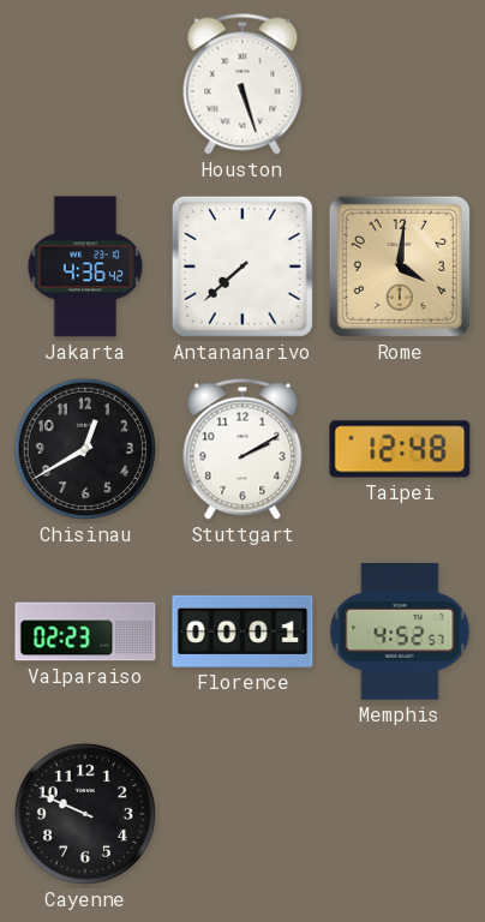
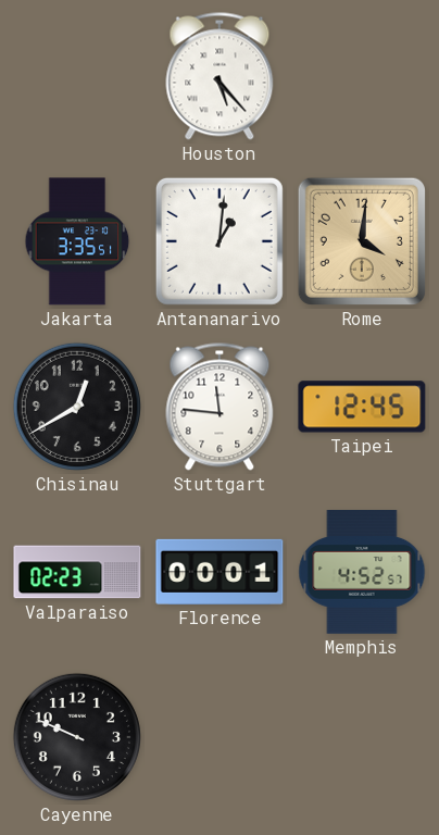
Houston: 5:27 -> 5:23
Jakarta: 4:36 -> 3:35
Antananarivo: 7:38 -> 1:01
Stuttgart: 2:10 -> 11:46
Taipei: 12:48 -> 12:45
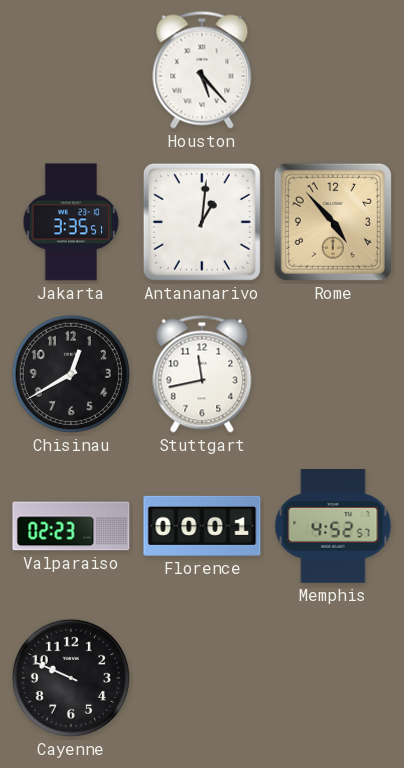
Rome: 4:01 -> 4:53
Stuttgart: 11:46 -> 11:43
Taipei: 12:45 -> none
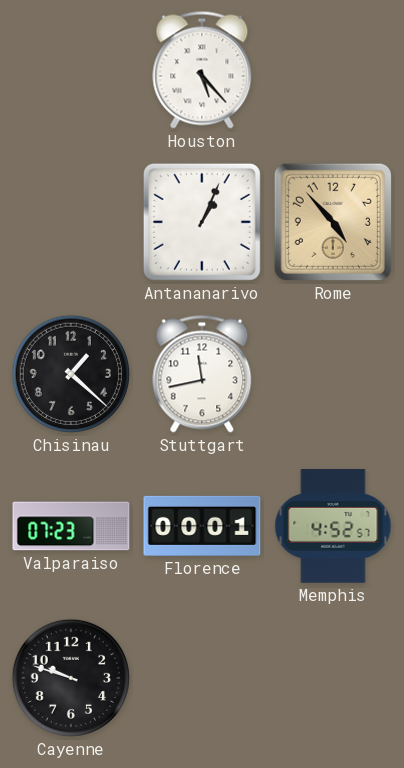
Jakarta: 3:35 -> none
Antananarivo: 1:01 -> 1:04
Chisinau: 12:40 -> 1:22
Valparaiso: 02:23 -> 07:23
Cayenne: 9:49 -> 9:48
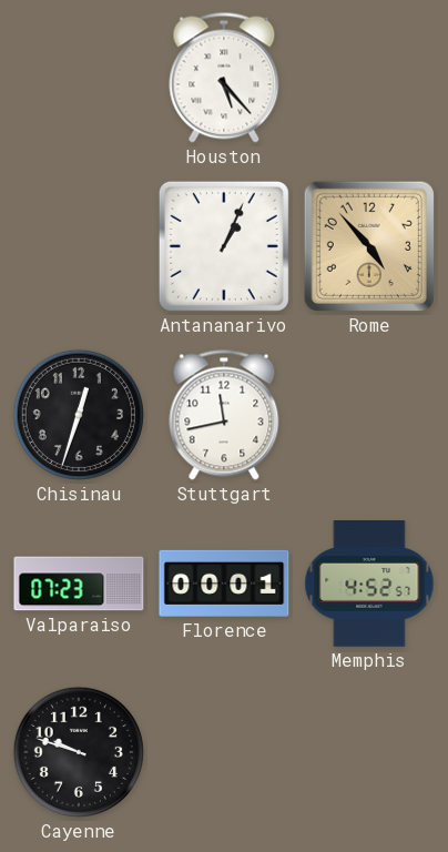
Chisinau: 1:22 -> 12:33
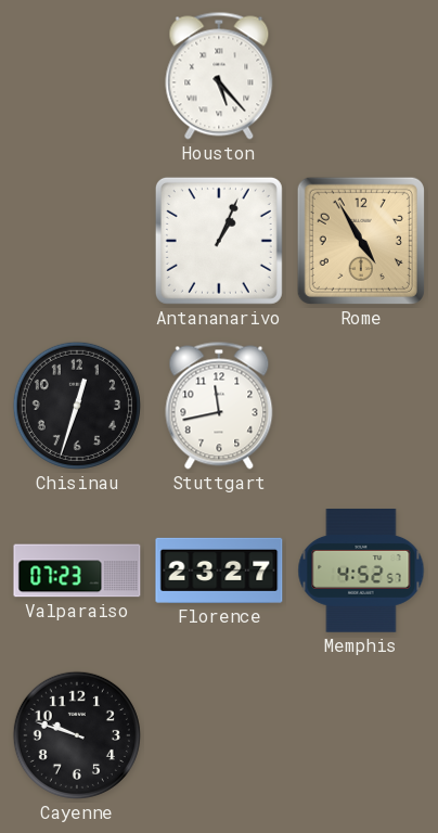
Rome: 4:53 -> 4:55
Florence: 00:01 -> 23:27
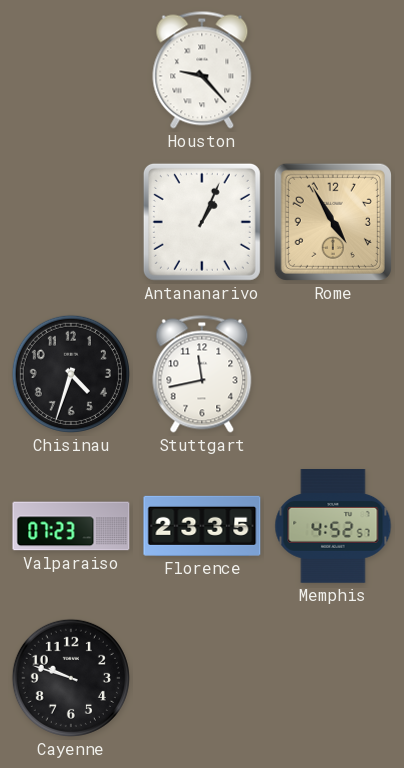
Houston: 5:23 -> 9:23
Chisinau: 12:33 -> 4:33
Florence: 23:27 -> 23:35
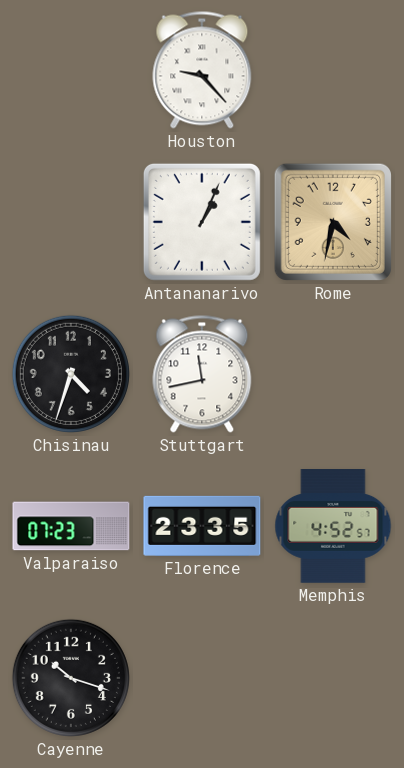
Rome: 4:55 -> 4:32
Cayenne: 9:48 -> 10:18
